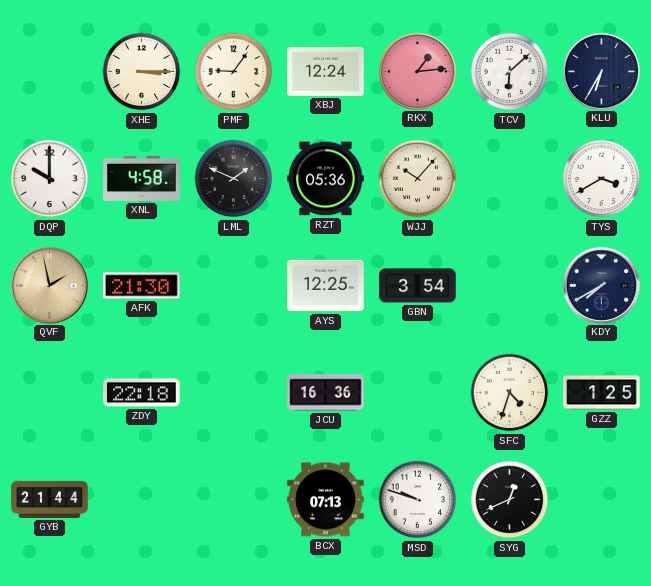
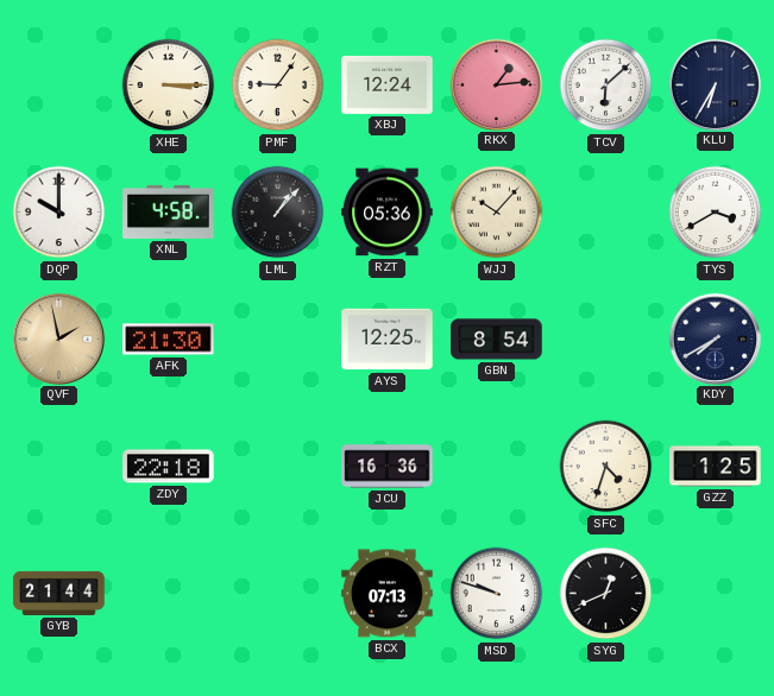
LML: 1:49 -> 1:07
GBN: 3:54 -> 8:54
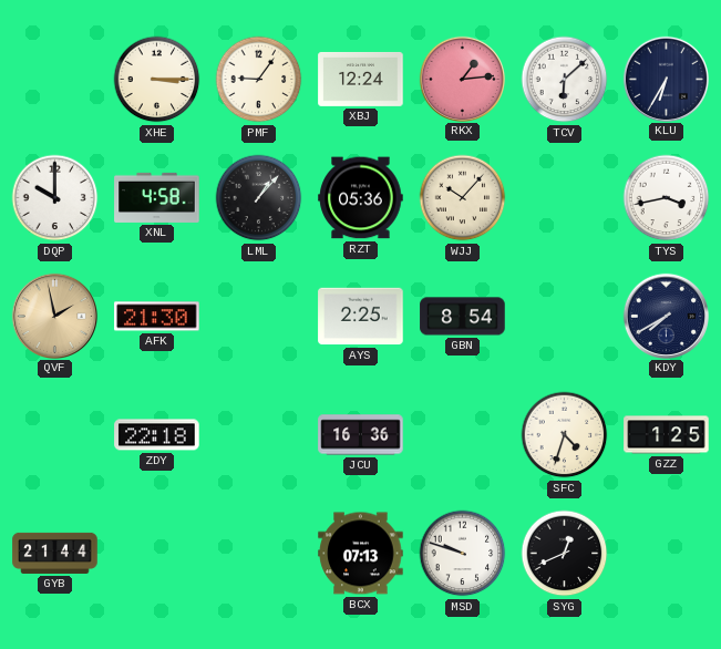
TYS: 3:40 -> 3:43
AYS: 12:25 -> 2:25
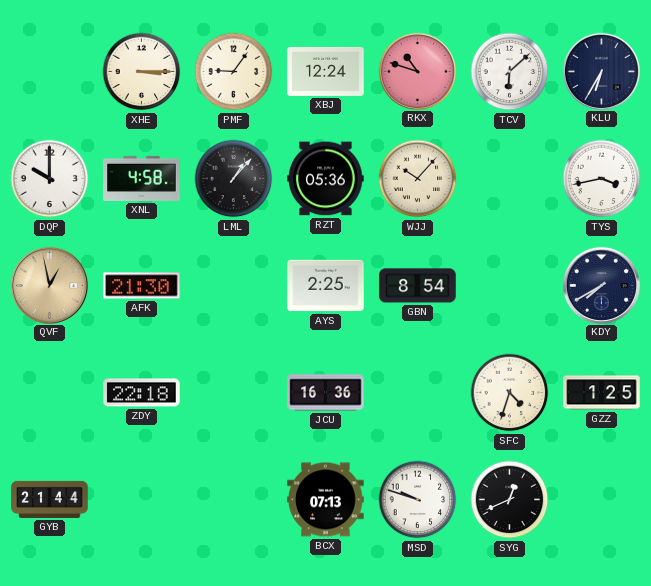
RKX: 1:14 -> 10:48
QVF: 1:58 -> 12:58
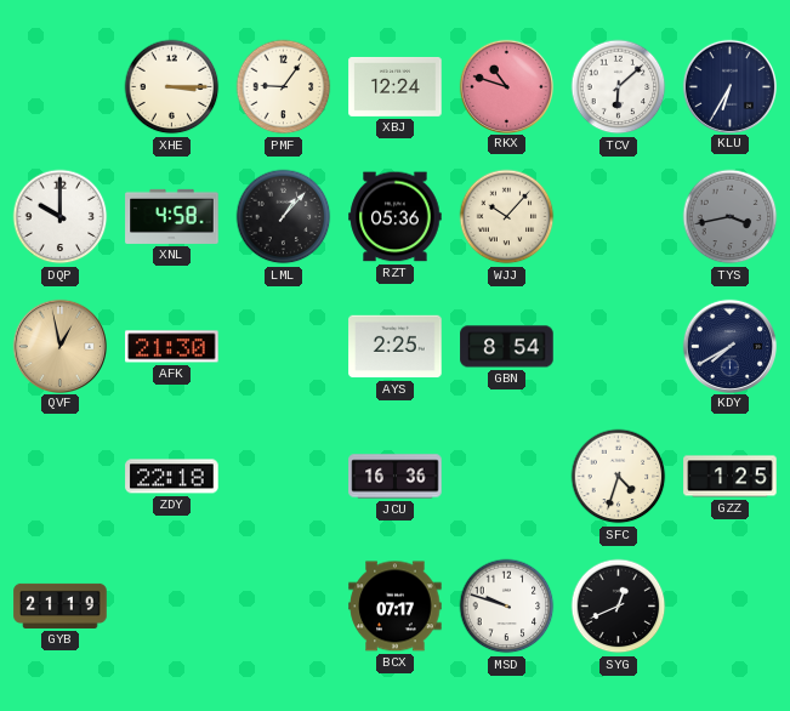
TYS dial: white -> grey
GYB: 21:44 -> 21:19
BCX: 07:13 -> 07:17
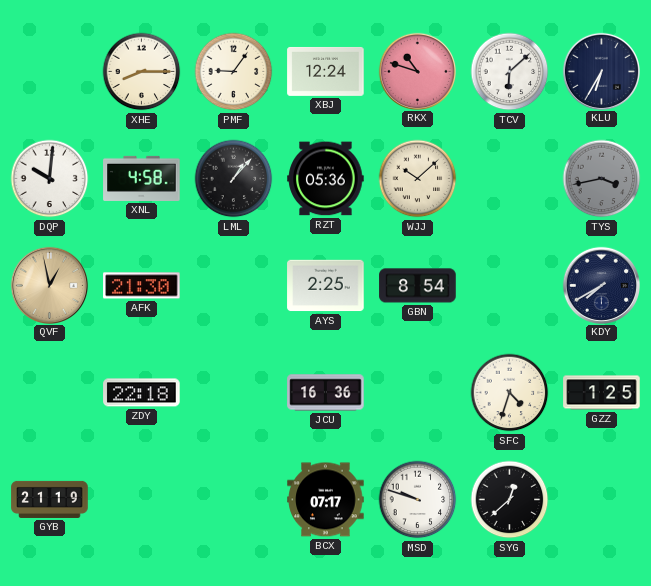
XHE: 3:15 -> 8:15
DQP: 10:00 -> 10:01
WJJ: 10:07 -> 10:08
SYG: 12:41 -> 12:38
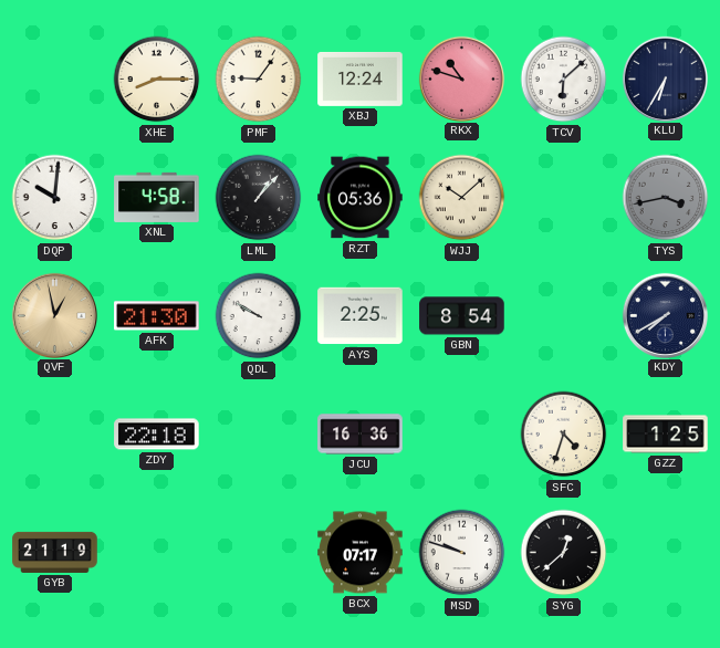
QDL: none -> 9:50
